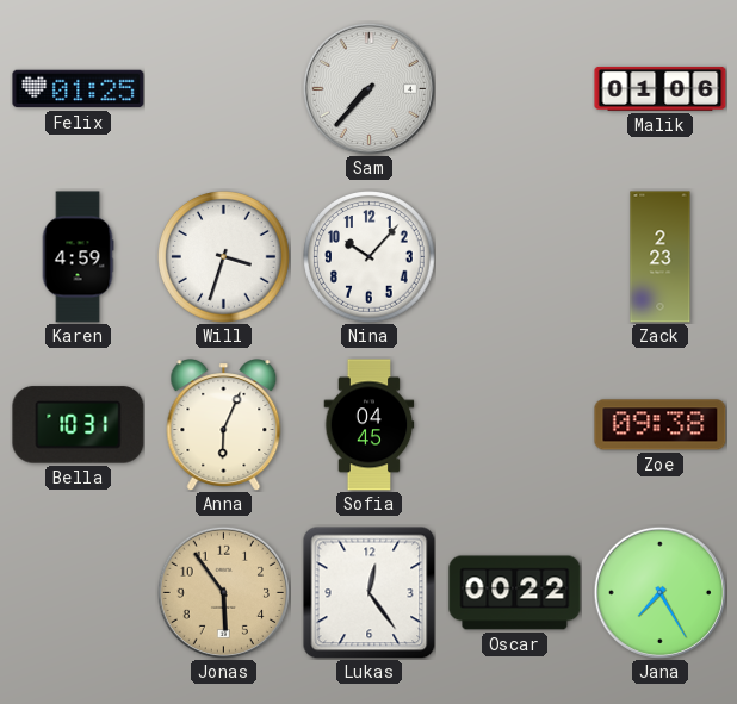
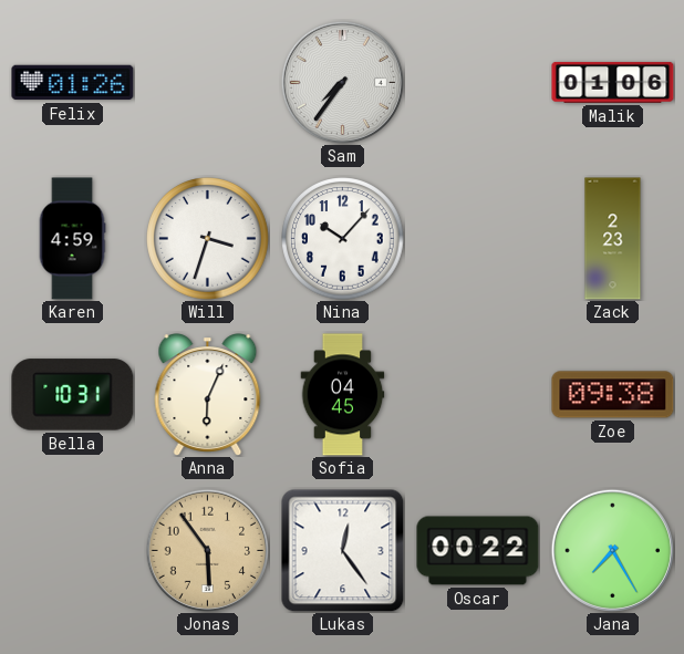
Felix: 01:25 -> 01:26
Sam: 7:37 -> 7:36
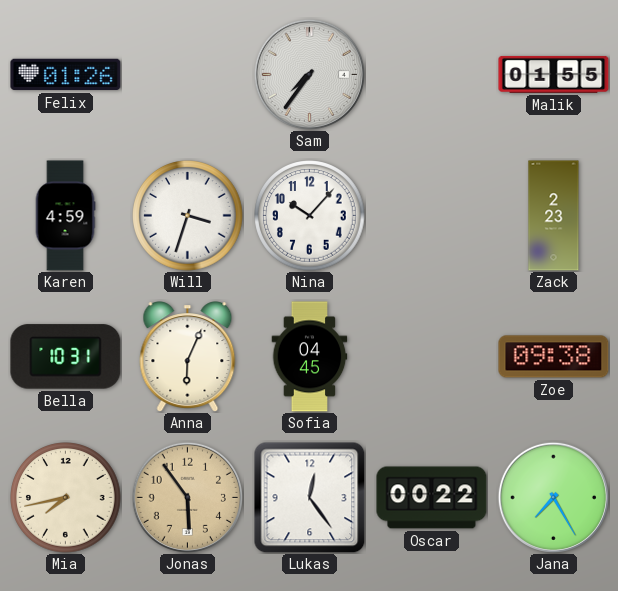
Malik: 01:06 -> 01:55
Mia: none -> 7:43
